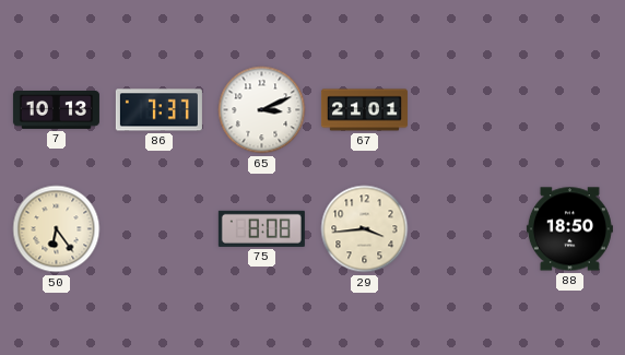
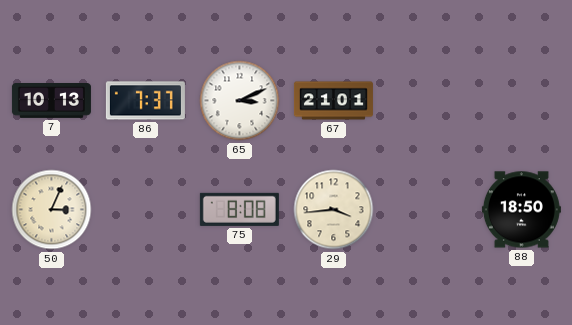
50: 6:24 -> 3:04
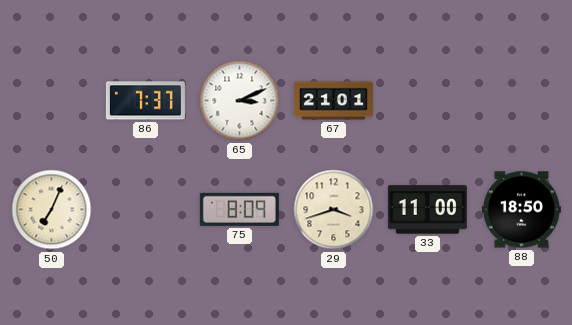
7: 10:13 -> none
50: 3:04 -> 7:04
75: 8:08 -> 8:09
29: 3:44 -> 3:42
33: none -> 11:00
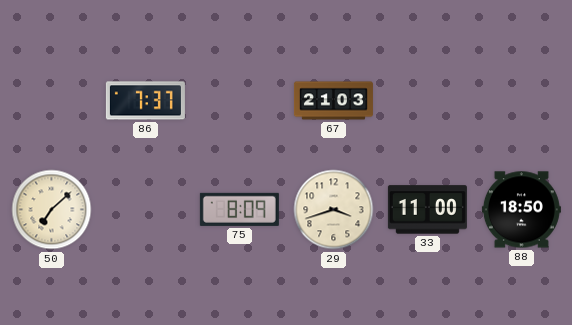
65: 3:11 -> none
67: 21:01 -> 21:03
50: 7:04 -> 7:08
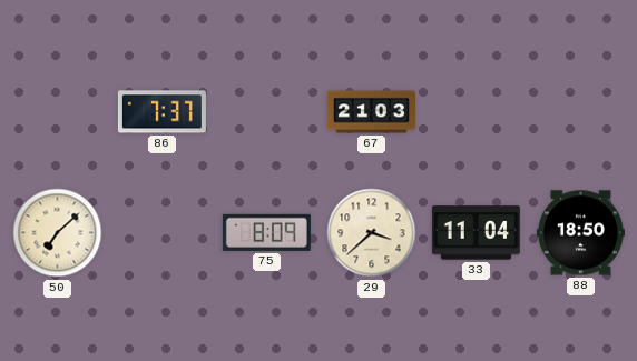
29: 3:42 -> 3:38
33: 11:00 -> 11:04
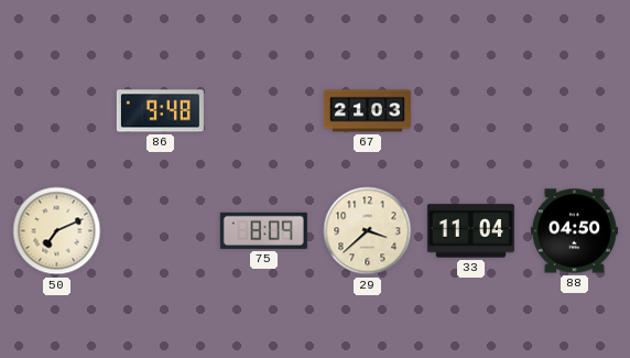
86: 7:37 -> 9:48
50: 7:08 -> 7:11
88: 18:50 -> 04:50
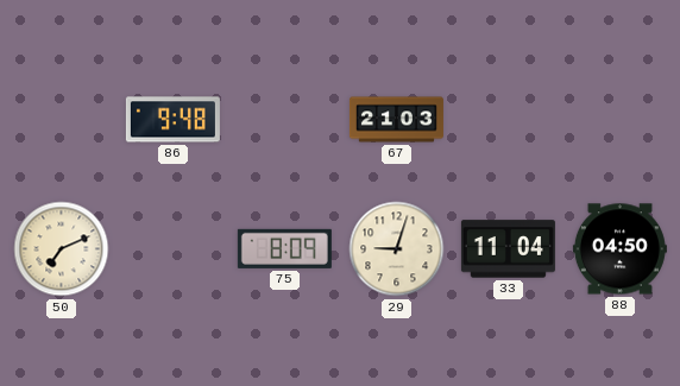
29: 3:38 -> 9:03
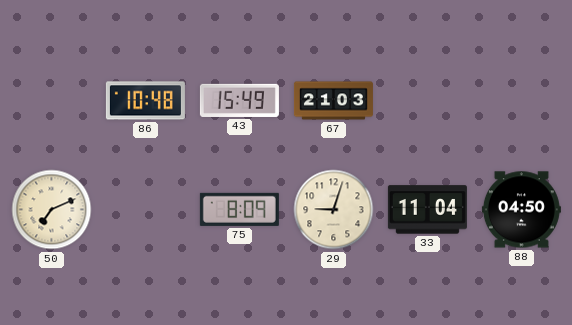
86: 9:48 -> 10:48
43: none -> 15:49
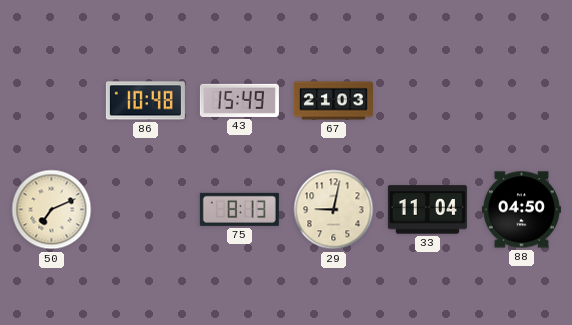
75: 8:09 -> 8:13
29: 9:03 -> 9:02
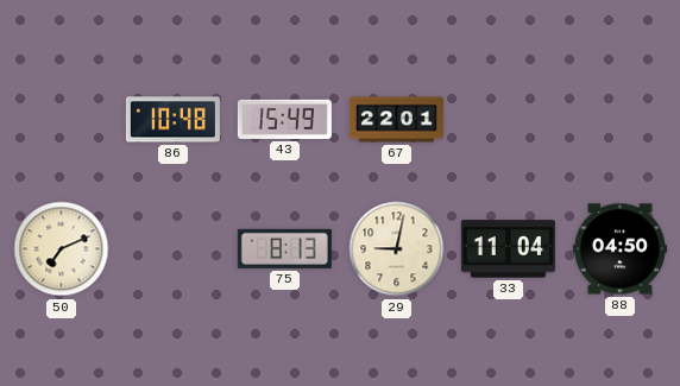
67: 21:03 -> 22:01
